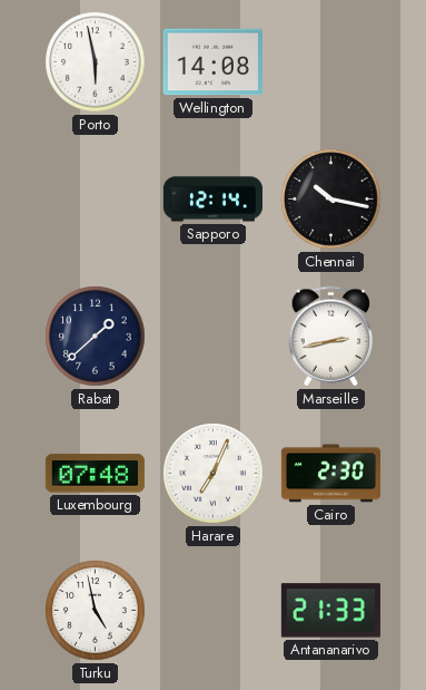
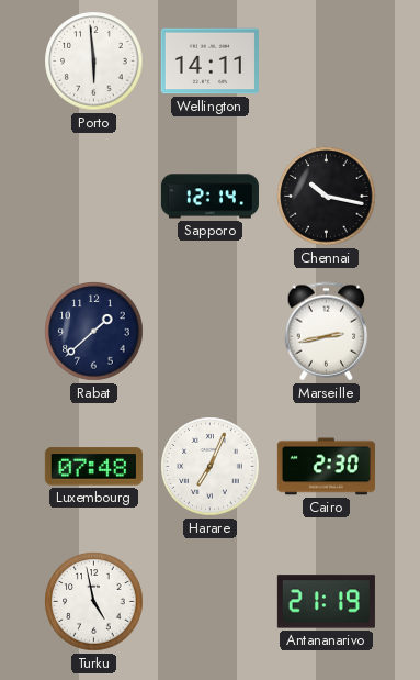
Porto: 5:58 -> 5:59
Wellington: 14:08 -> 14:11
Antananarivo: 21:33 -> 21:19
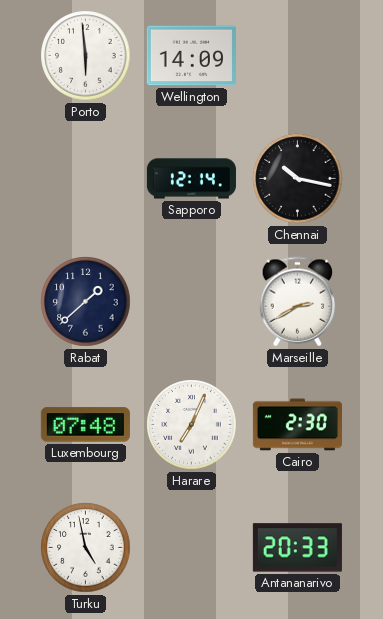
Wellington: 14:11 -> 14:09
Marseille: 2:43 -> 2:40
Antananarivo: 21:19 -> 20:33
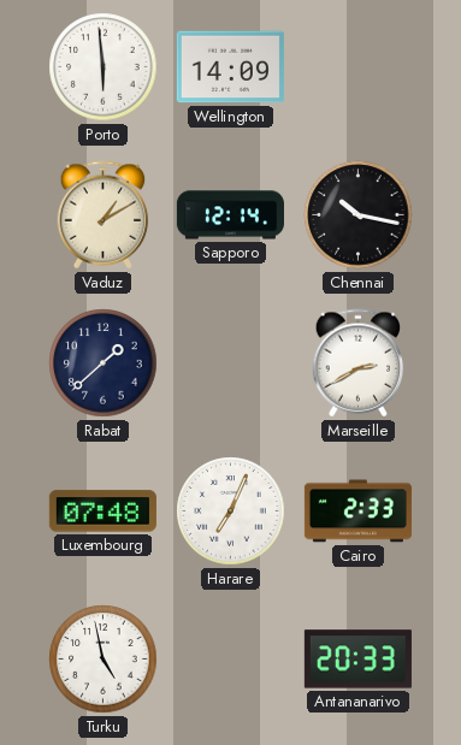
Vaduz: none -> 1:10
Cairo: 2:30 -> 2:33
